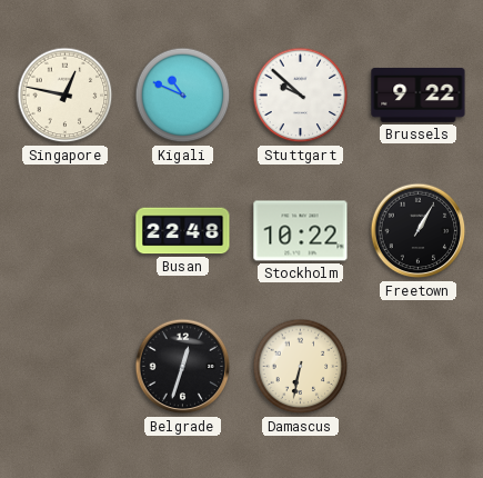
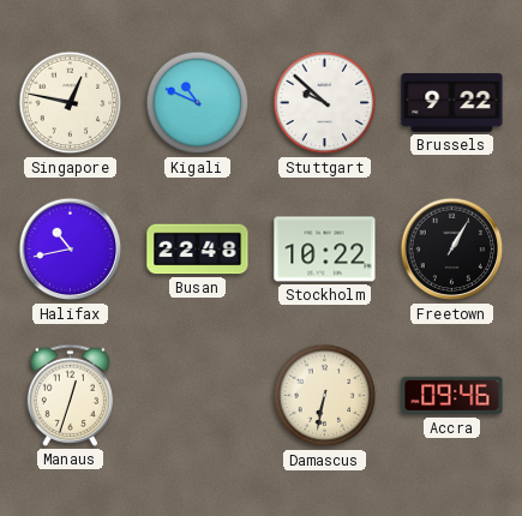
Halifax: none -> 10:43
Manaus: none -> 12:33
Belgrade: 12:33 -> none
Accra: none -> 09:46
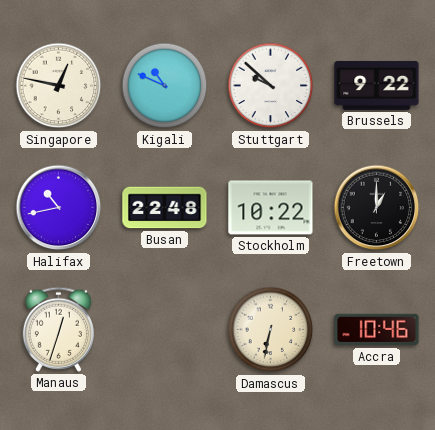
Freetown: 1:05 -> 1:00
Accra: 09:46 -> 10:46
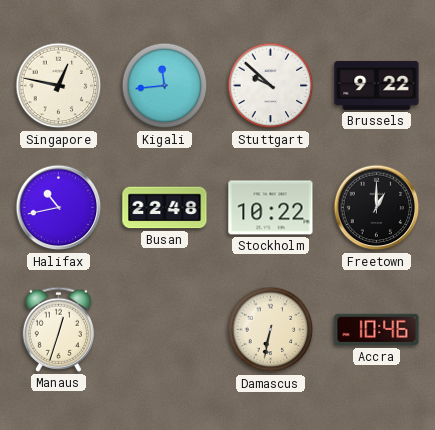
Kigali: 10:49 -> 11:44
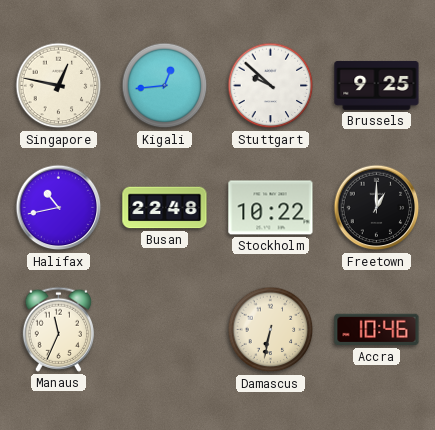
Kigali: 11:44 -> 12:44
Brussels: 9:22 -> 9:25
Manaus: 12:33 -> 11:34
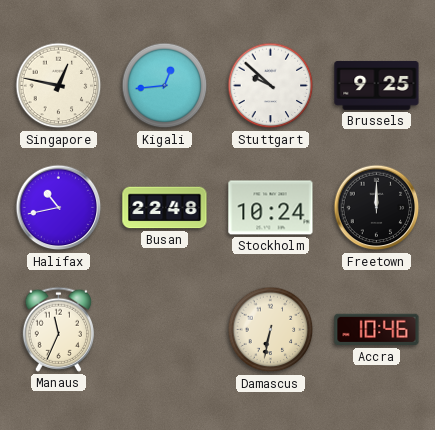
Stockholm: 10:22 -> 10:24
Freetown: 1:00 -> 12:00
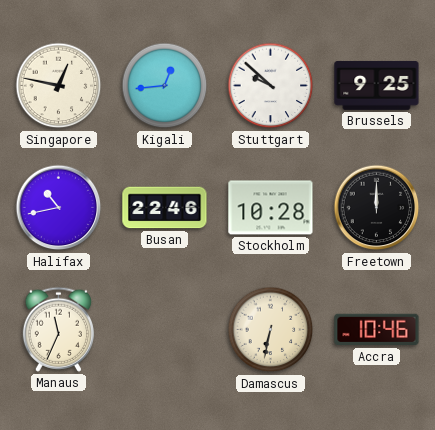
Busan: 22:48 -> 22:46
Stockholm: 10:24 -> 10:28
